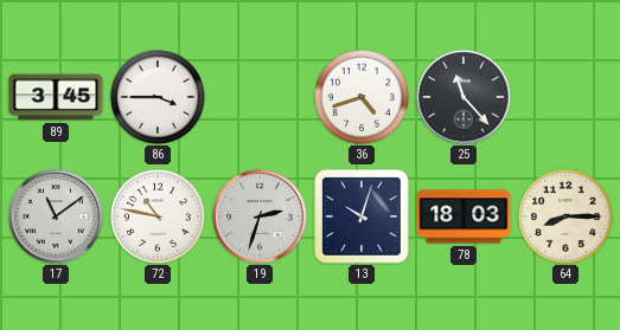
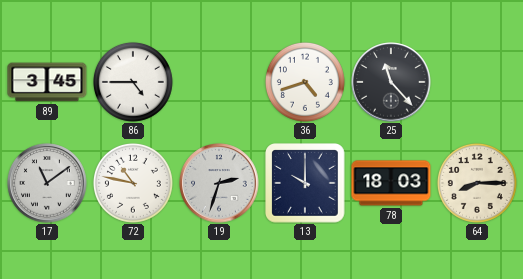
86: 3:45 -> 4:45
13: 10:03 -> 10:00
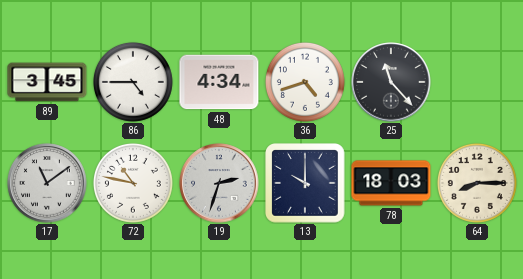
48: none -> 4:34
